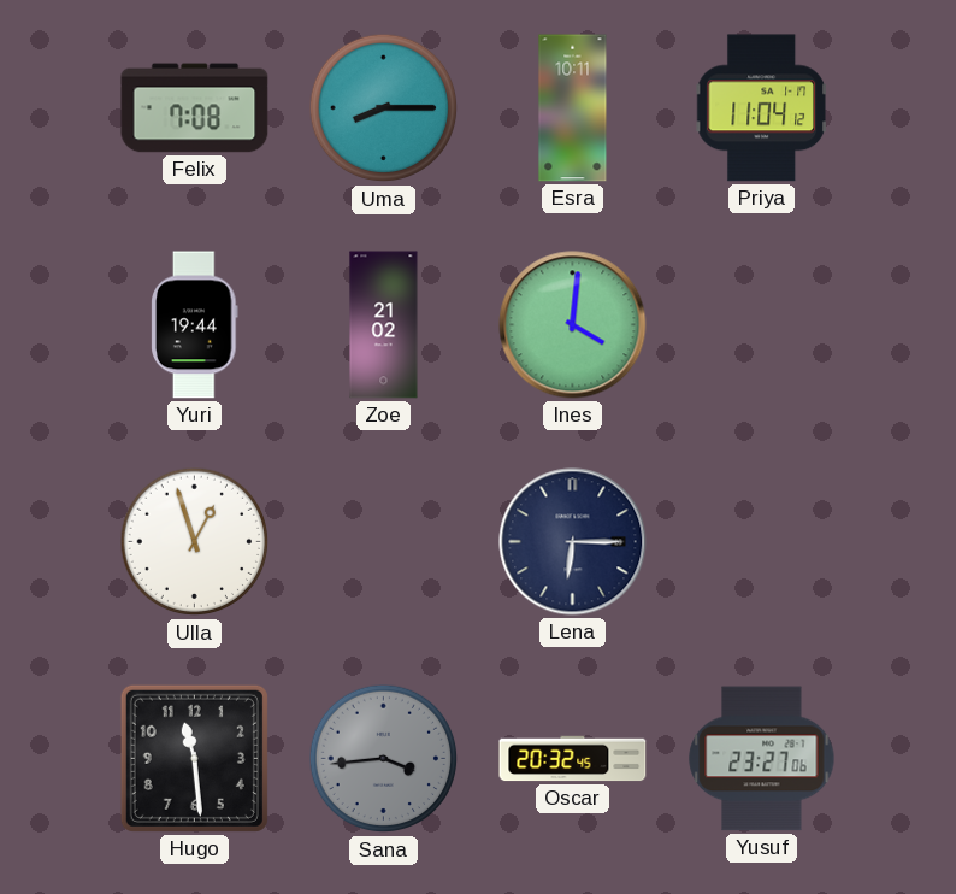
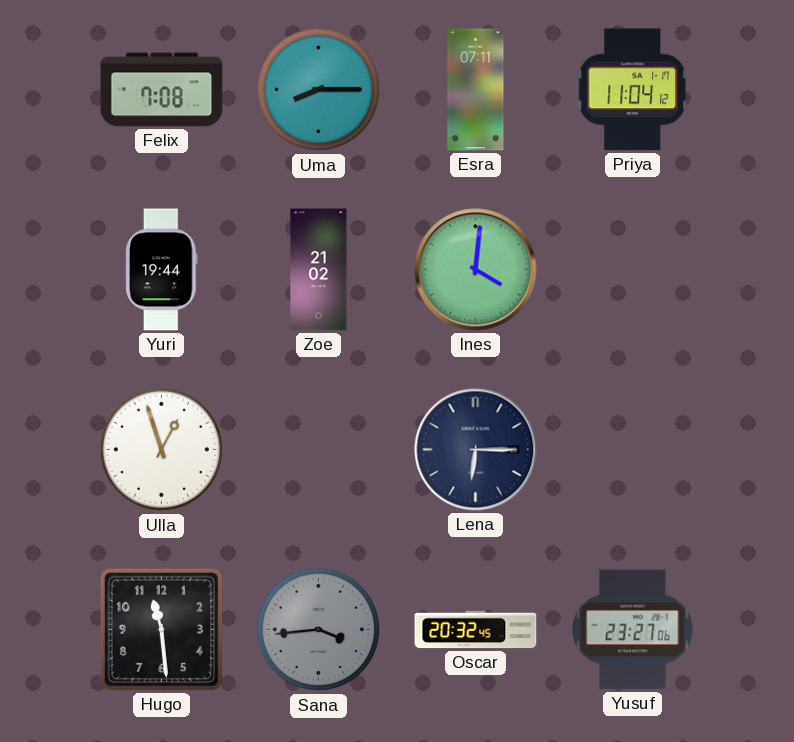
Esra: 10:11 -> 07:11
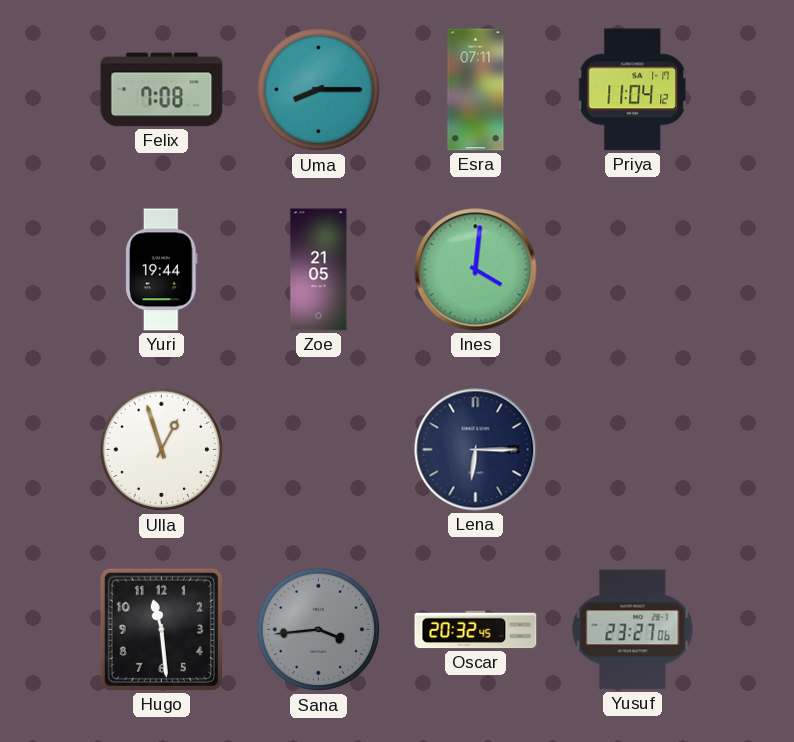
Zoe: 21:02 -> 21:05
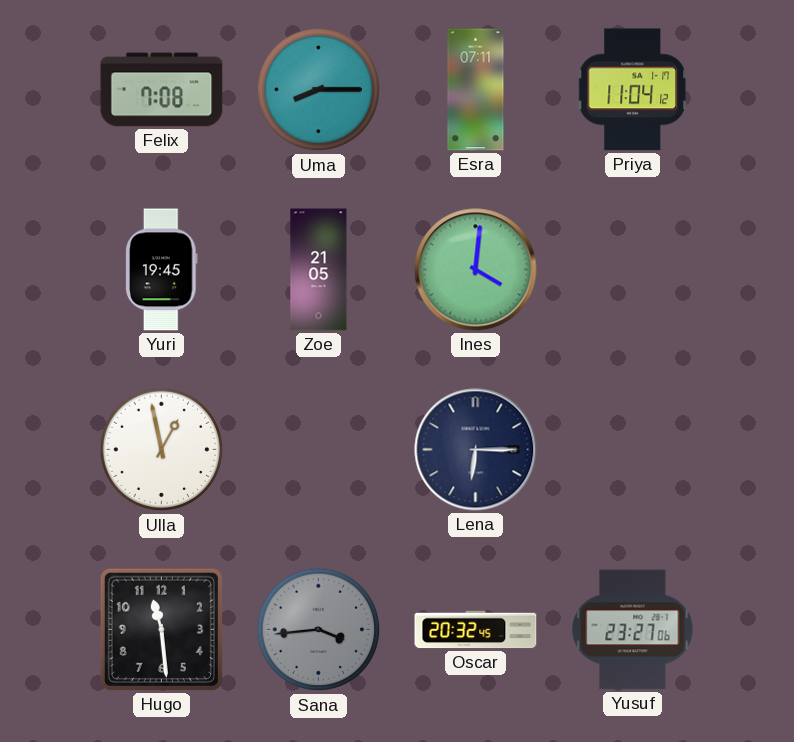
Yuri: 19:44 -> 19:45
Ulla: 12:57 -> 12:58
